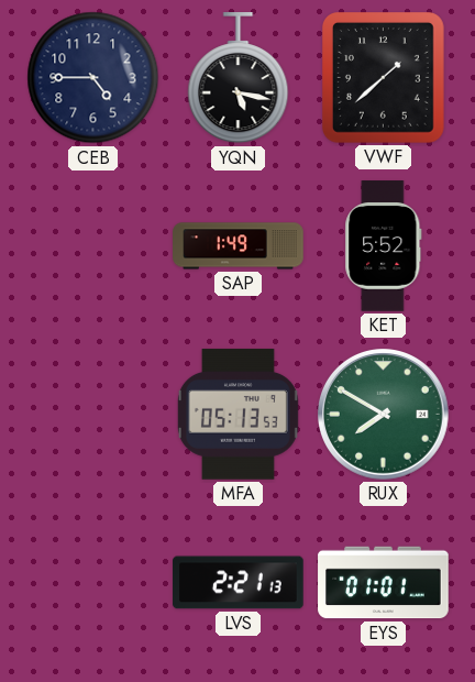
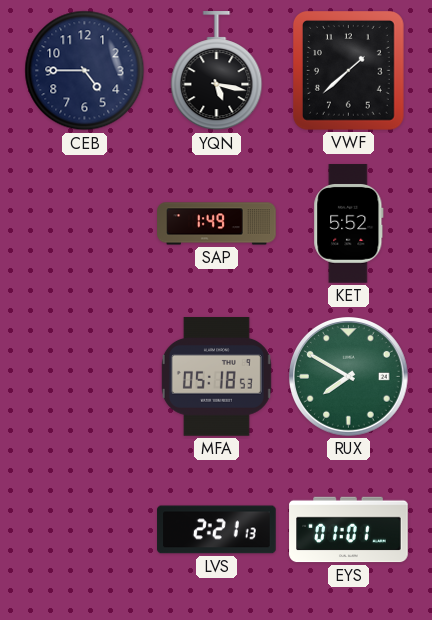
MFA: 05:13 -> 05:18
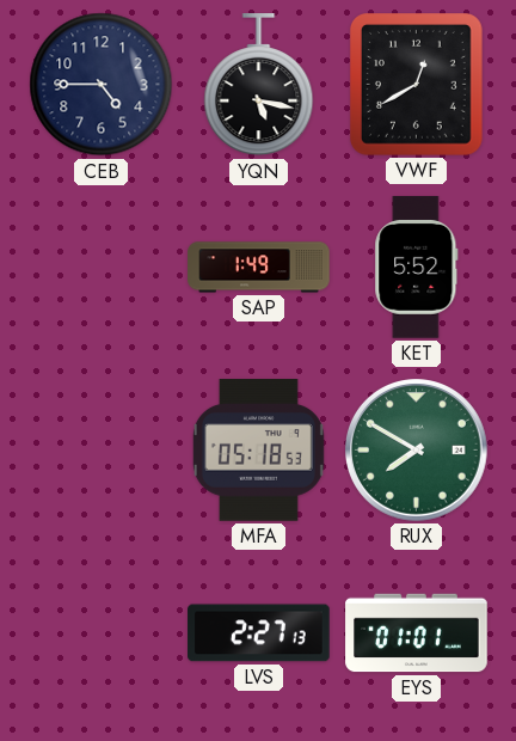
VWF: 1:38 -> 12:40
LVS: 2:21 -> 2:27
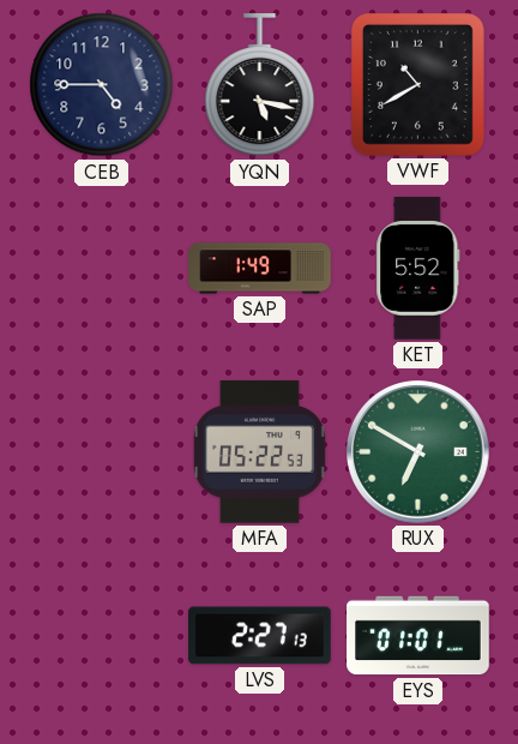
VWF: 12:40 -> 10:40
MFA: 05:18 -> 05:22
RUX: 7:50 -> 6:50
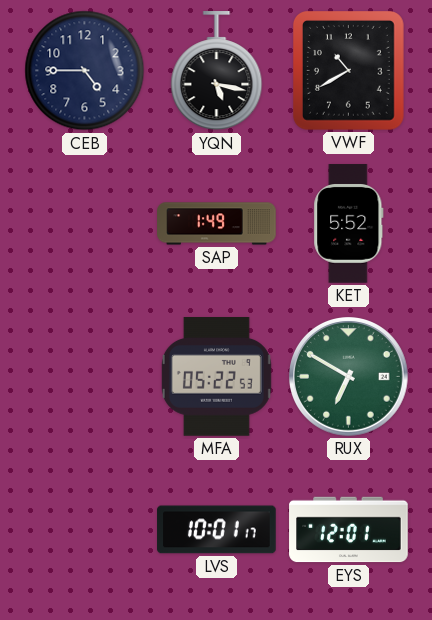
LVS: 2:27 -> 10:01
EYS: 01:01 -> 12:01
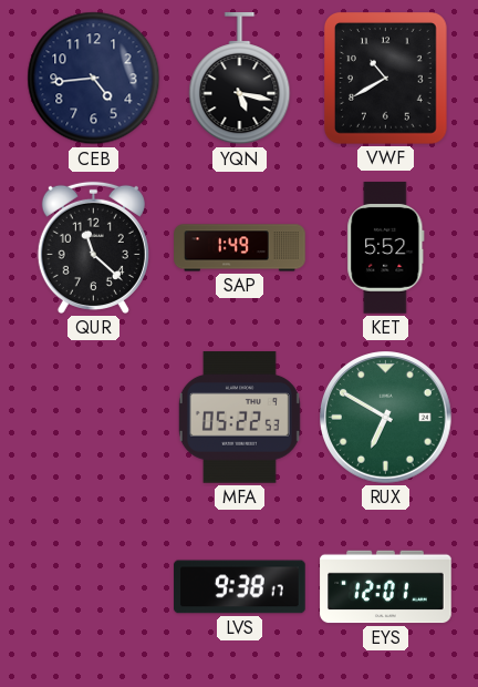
CEB: 4:45 -> 4:44
QUR: none -> 11:22
LVS: 10:01 -> 9:38
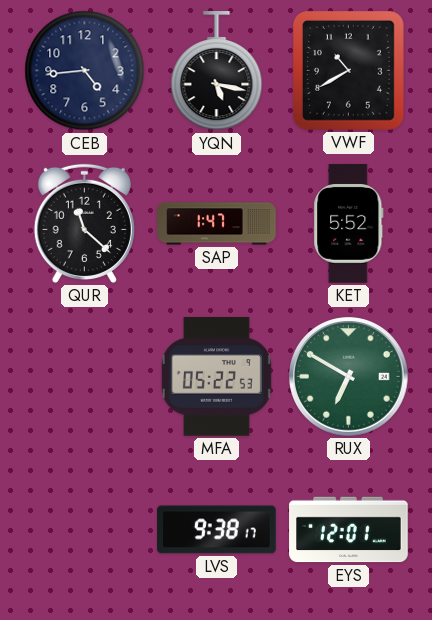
SAP: 1:49 -> 1:47
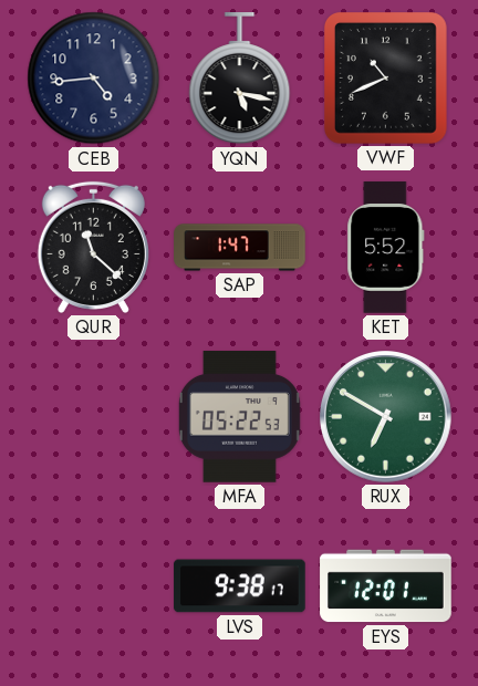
VWF: 10:40 -> 10:41
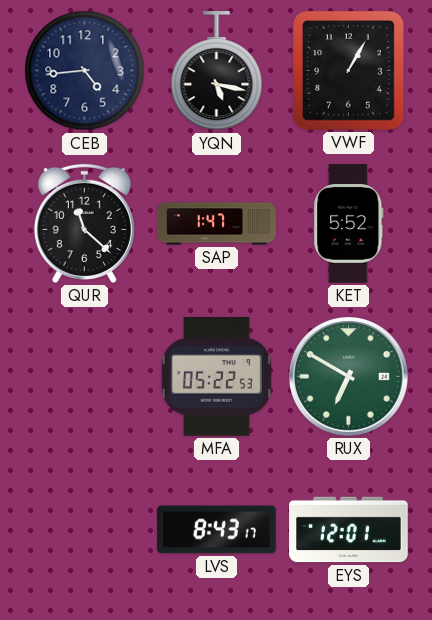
VWF: 10:41 -> 1:05
LVS: 9:38 -> 8:43
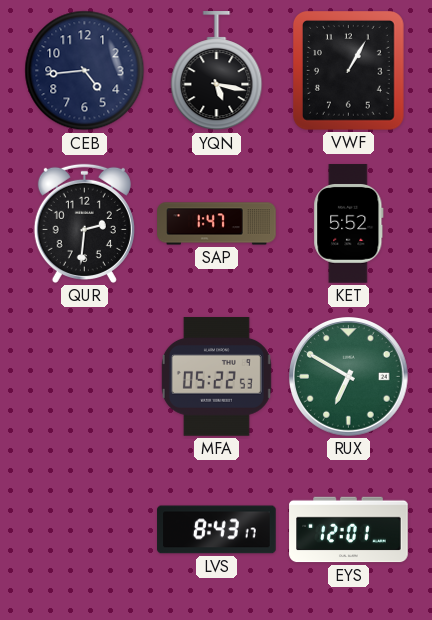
QUR: 11:22 -> 2:31
